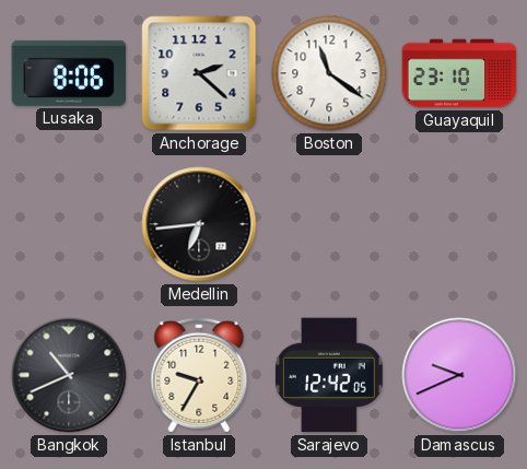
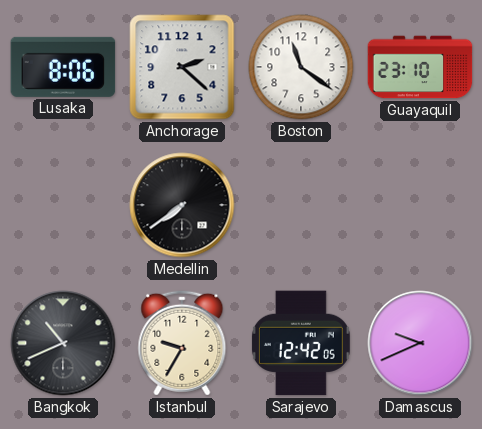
Medellin: 6:44 -> 7:39
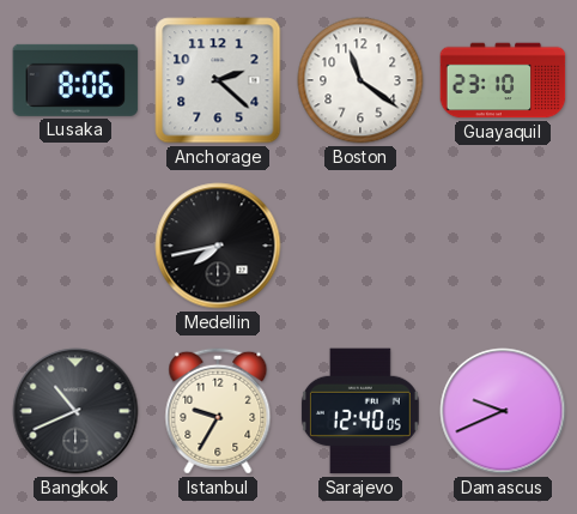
Medellin: 7:39 -> 7:43
Sarajevo: 12:42 -> 12:40
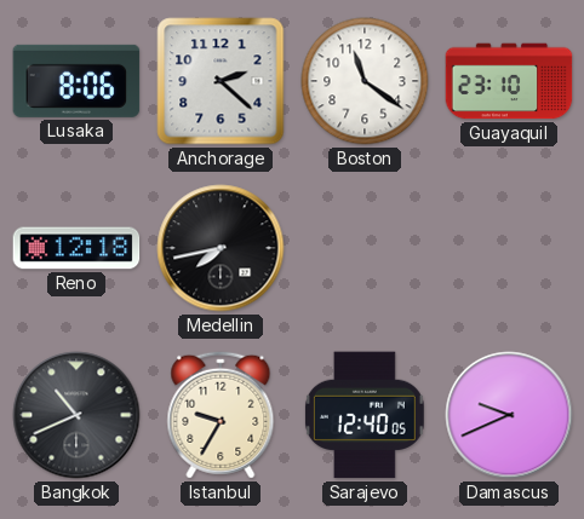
Reno: none -> 12:18
